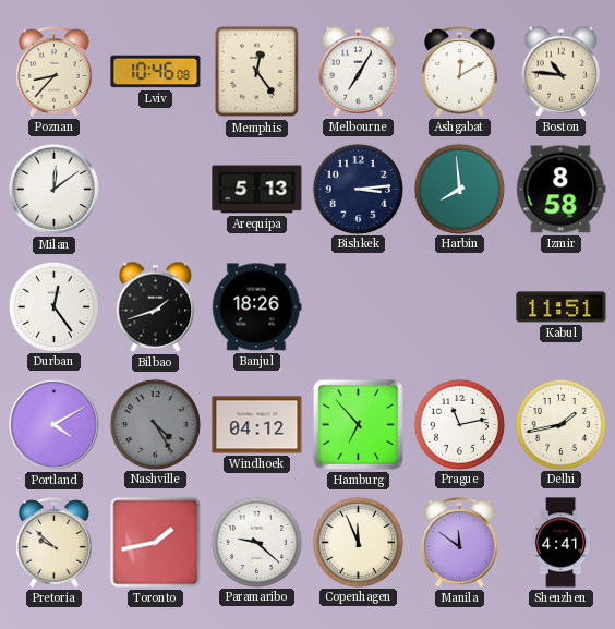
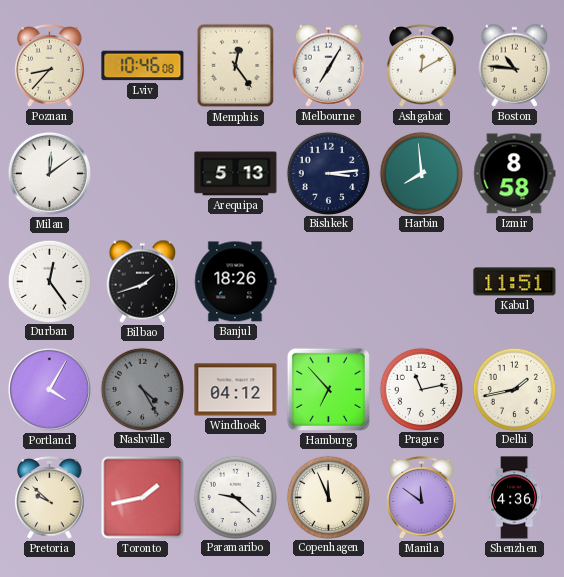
Portland: 4:10 -> 4:05
Shenzhen: 4:41 -> 4:36
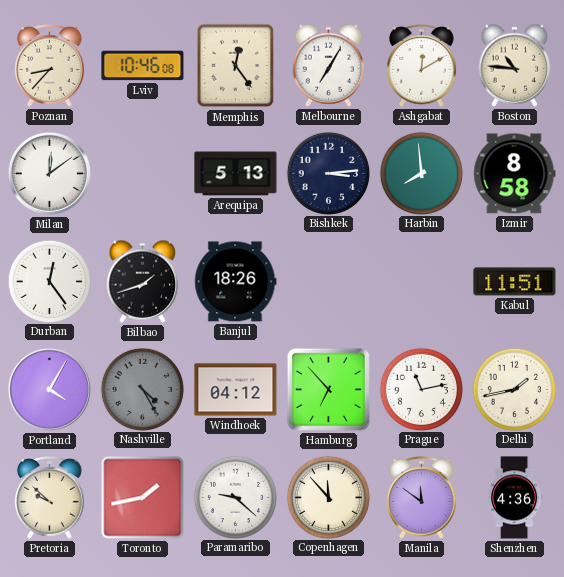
Copenhagen: 11:56 -> 11:53
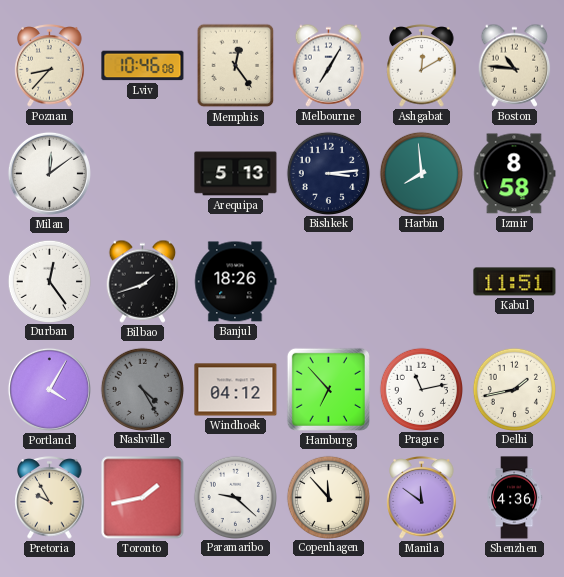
Pretoria: 9:52 -> 9:55
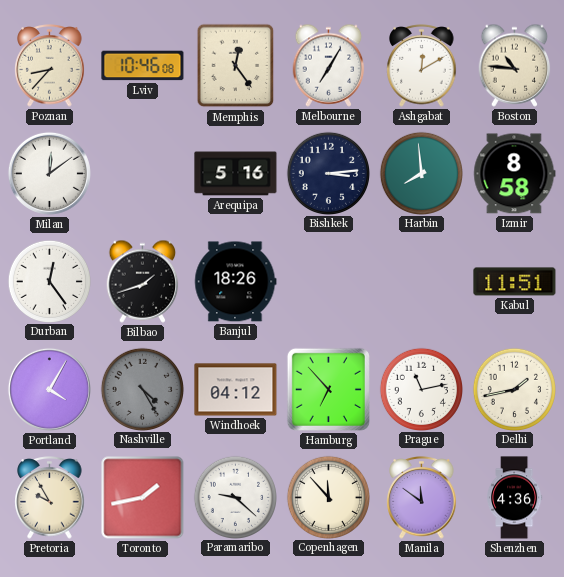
Arequipa: 5:13 -> 5:16
